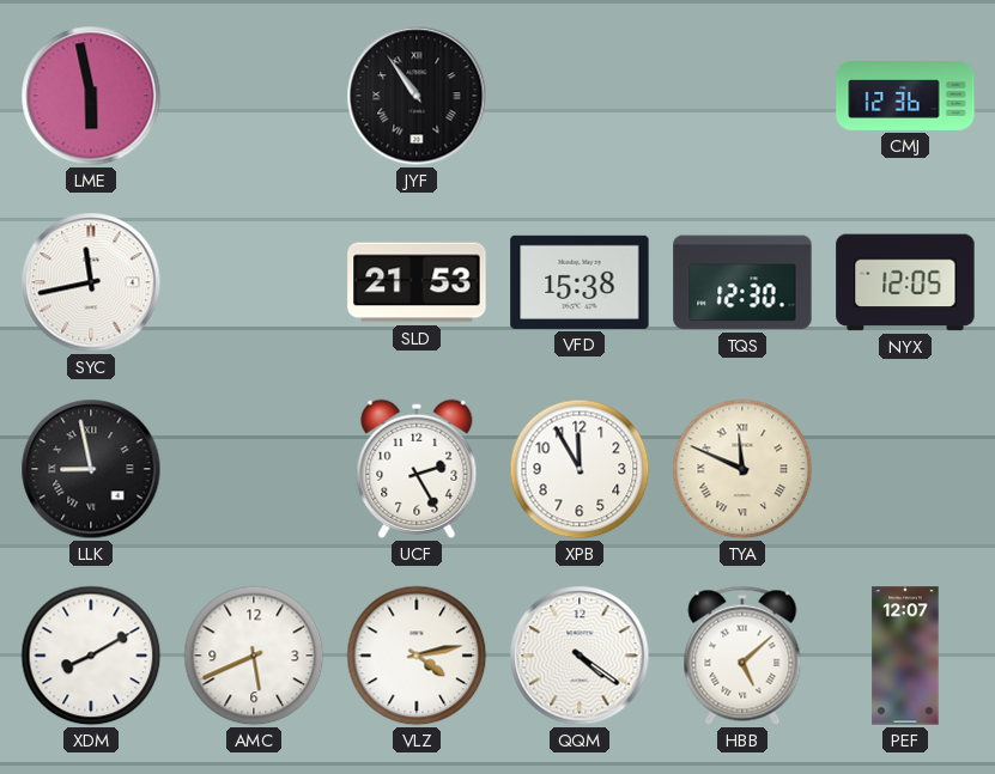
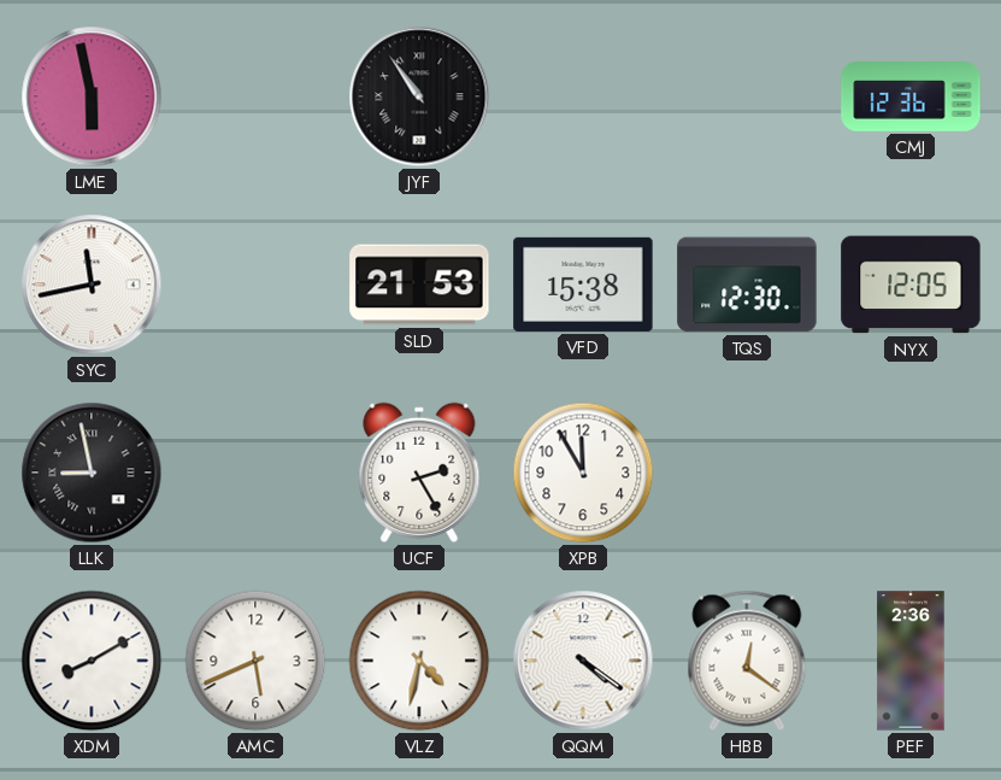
TYA: 11:49 -> none
VLZ: 4:13 -> 4:32
HBB: 5:08 -> 12:21
PEF: 12:07 -> 2:36
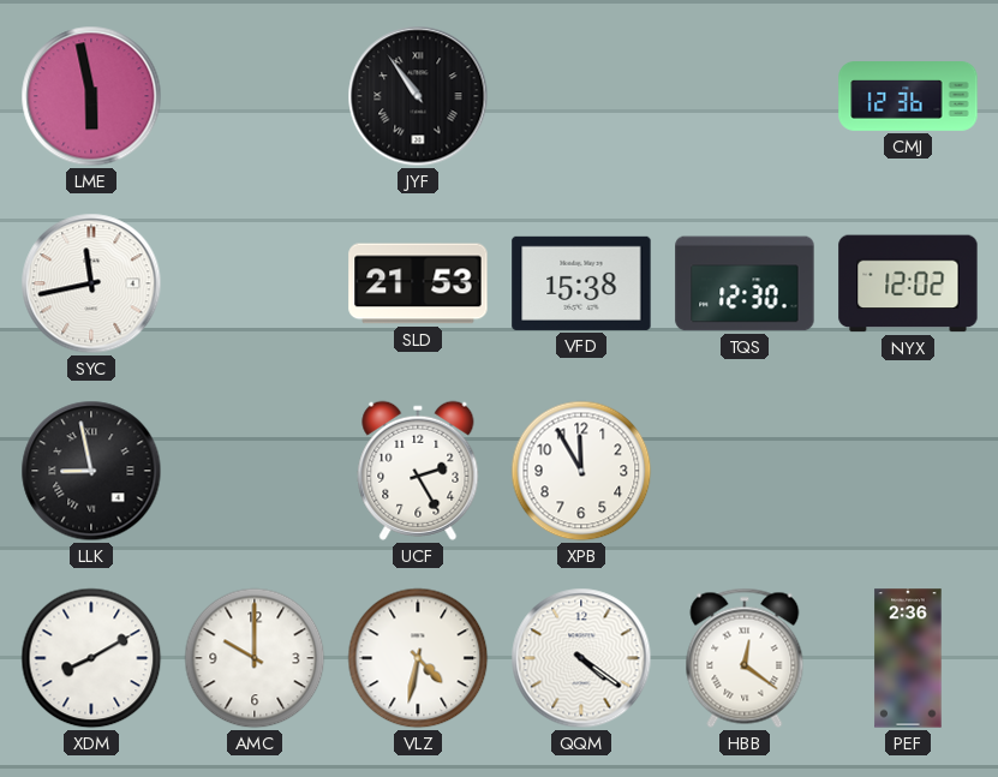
NYX: 12:05 -> 12:02
AMC: 5:41 -> 10:00
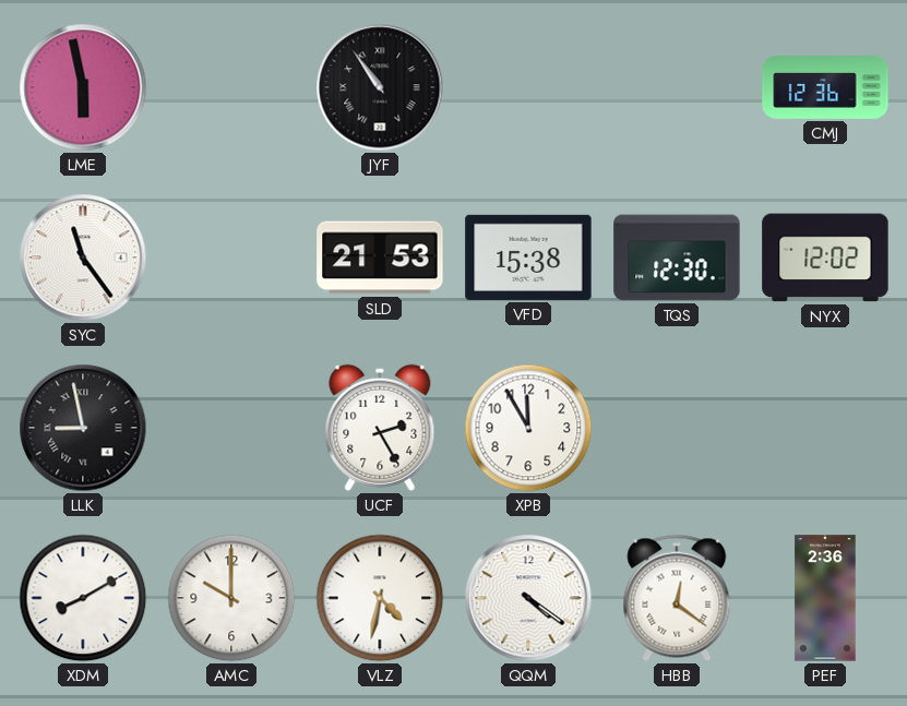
SYC: 11:43 -> 11:24
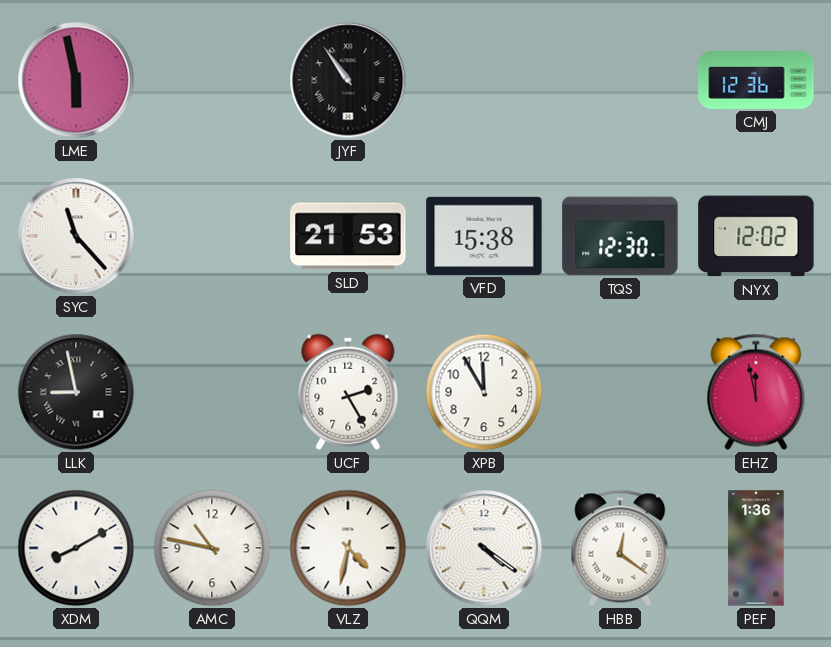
SYC: 11:24 -> 11:23
EHZ: none -> 11:58
AMC: 10:00 -> 10:47
PEF: 2:36 -> 1:36
